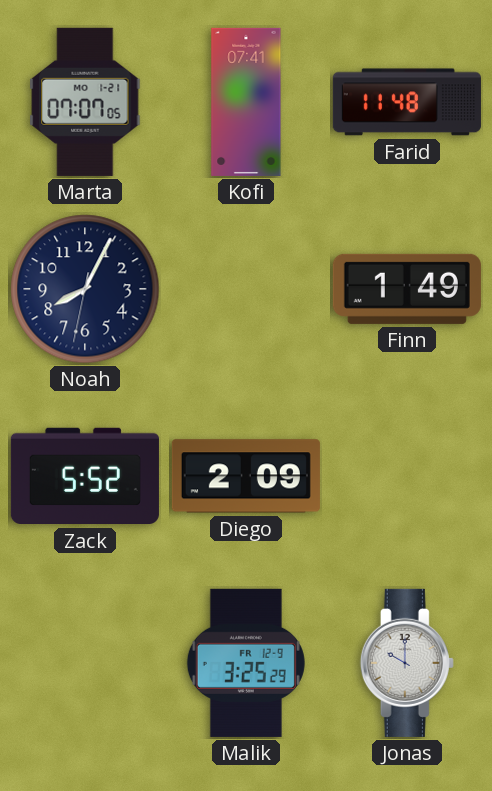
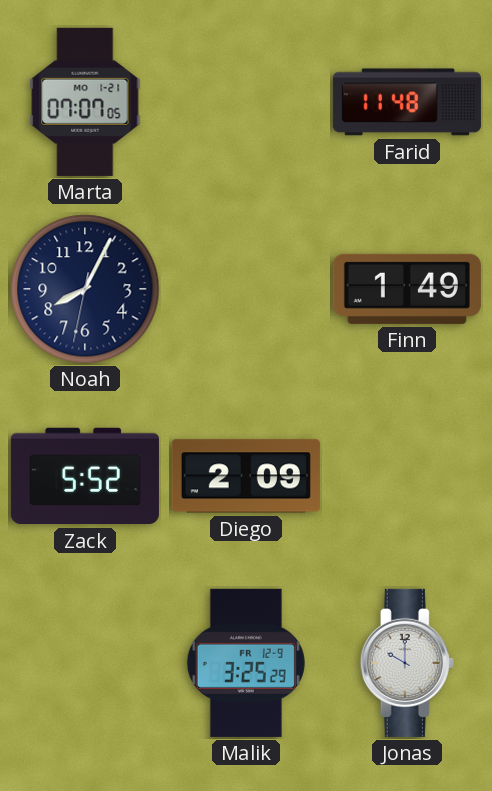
Kofi: 07:41 -> none
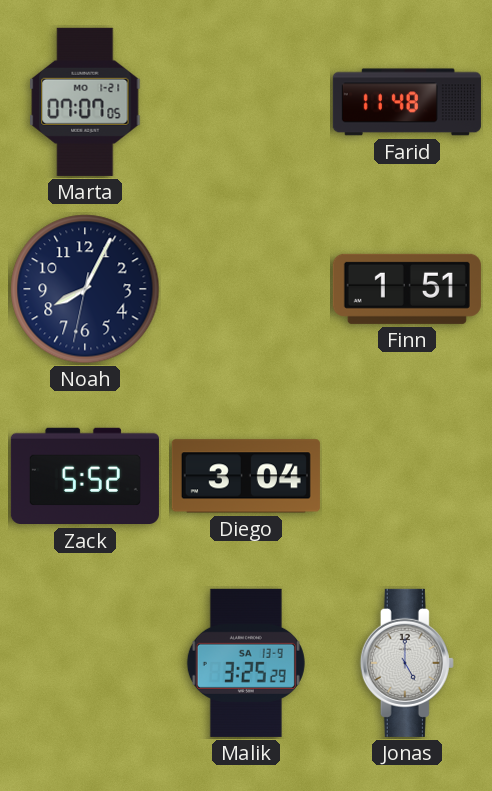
Finn: 1:49 -> 1:51
Diego: 2:09 -> 3:04
Malik date: FR 12-9 -> SA 13-9
Jonas: 10:00 -> 5:00
